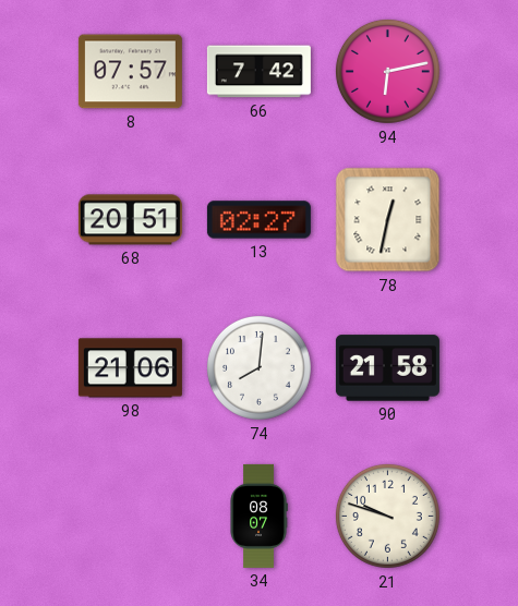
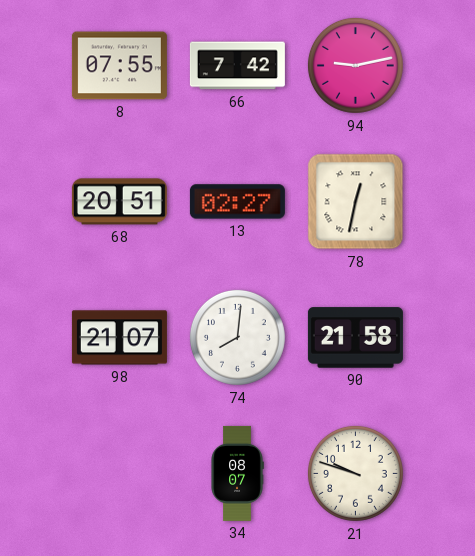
8: 07:57 -> 07:55
94: 6:13 -> 9:13
98: 21:06 -> 21:07
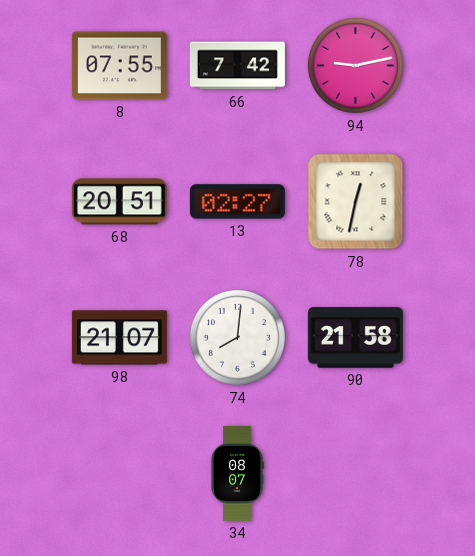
21: 9:48 -> none
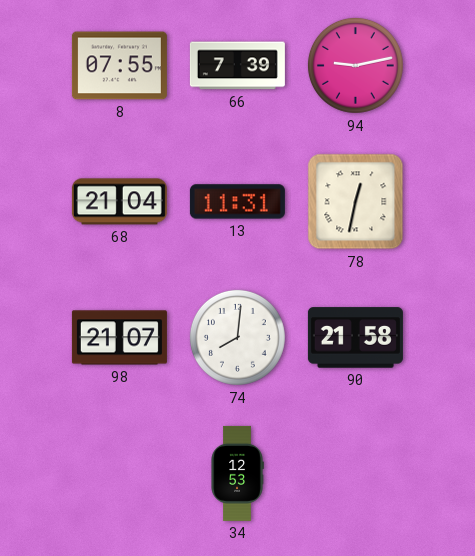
66: 7:42 -> 7:39
68: 20:51 -> 21:04
13: 02:27 -> 11:31
34: 08:07 -> 12:53
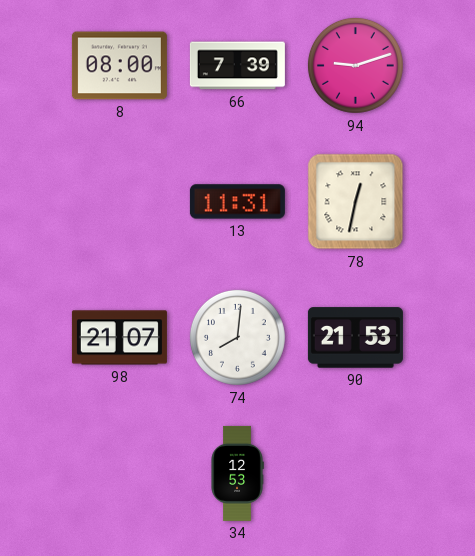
8: 07:55 -> 08:00
94: 9:13 -> 9:12
68: 21:04 -> none
90: 21:58 -> 21:53
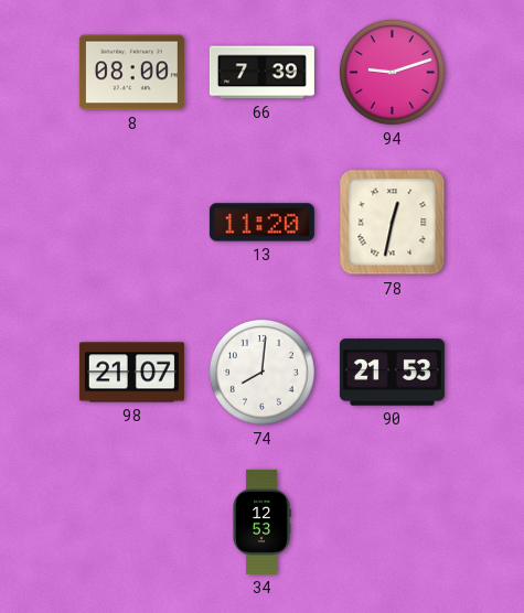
13: 11:31 -> 11:20
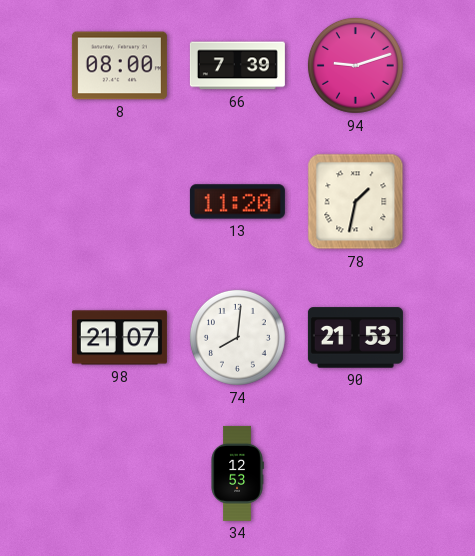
78: 12:32 -> 1:32
